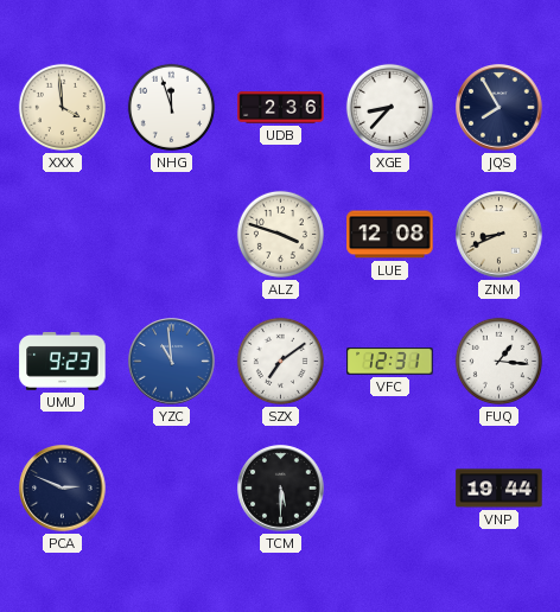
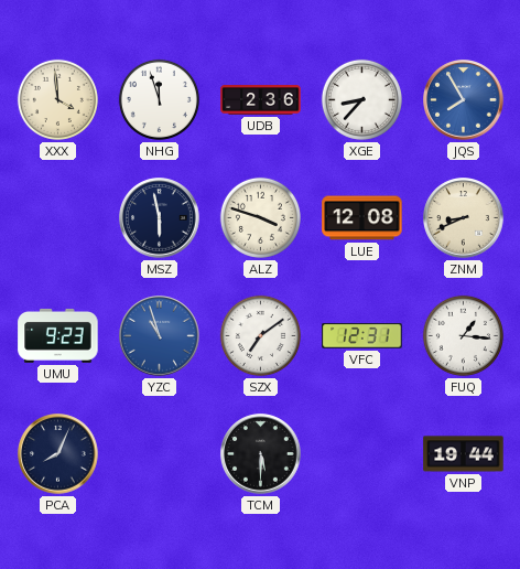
JQS dial: navy -> blue
MSZ: none -> 5:58
YZC: 10:59 -> 10:57
PCA: 2:49 -> 8:04
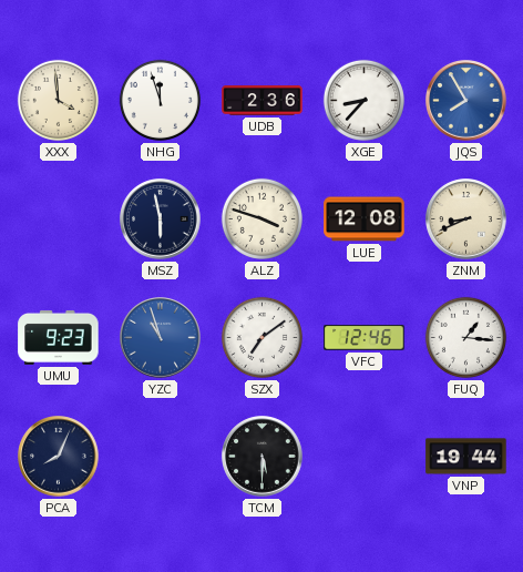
VFC: 12:31 -> 12:46
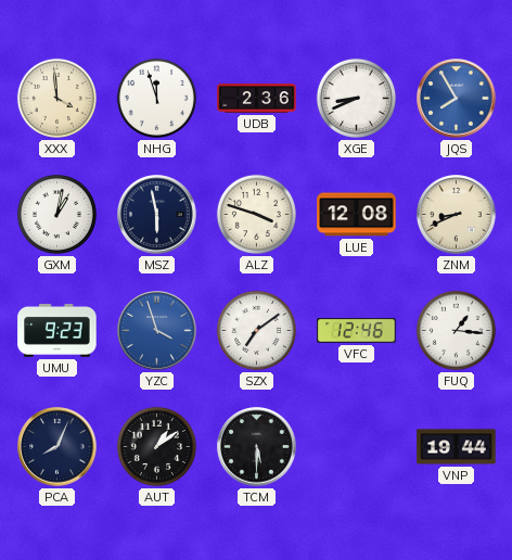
XGE: 8:37 -> 8:41
GXM: none -> 1:02
YZC: 10:57 -> 3:57
AUT: none -> 1:09
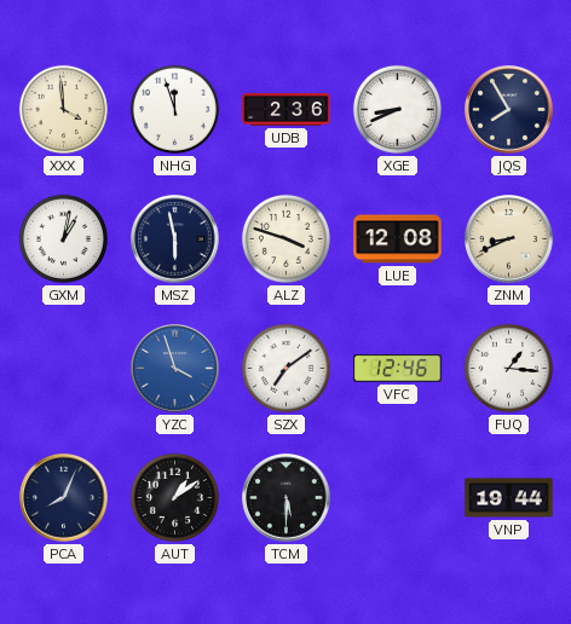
JQS dial: blue -> navy
UMU: 9:23 -> none
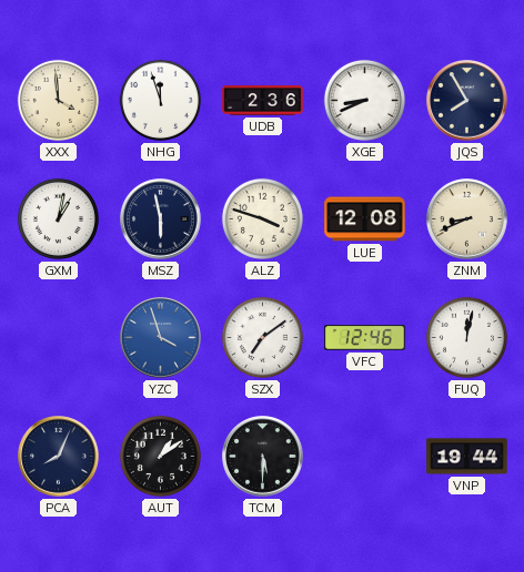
FUQ: 1:16 -> 12:02
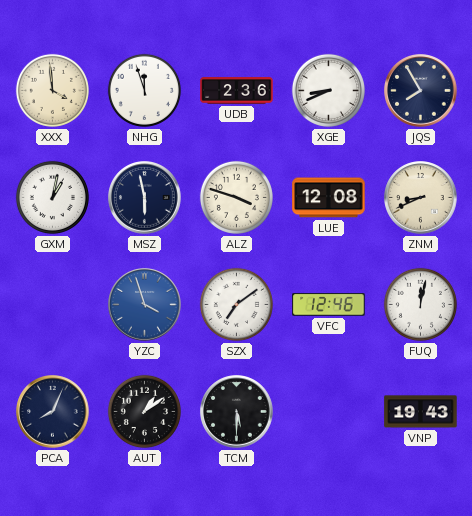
VNP: 19:44 -> 19:43
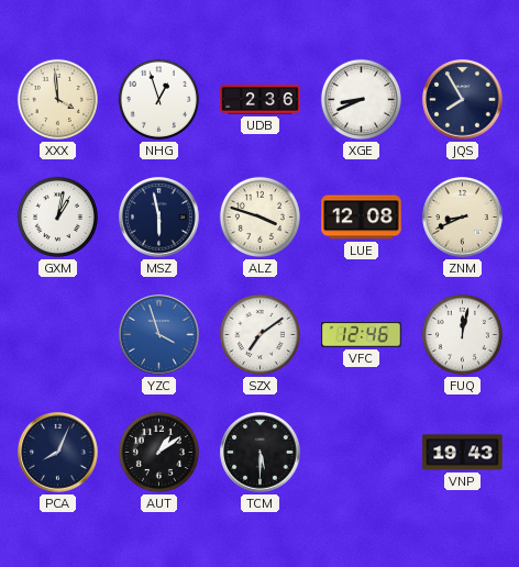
NHG: 11:57 -> 12:57
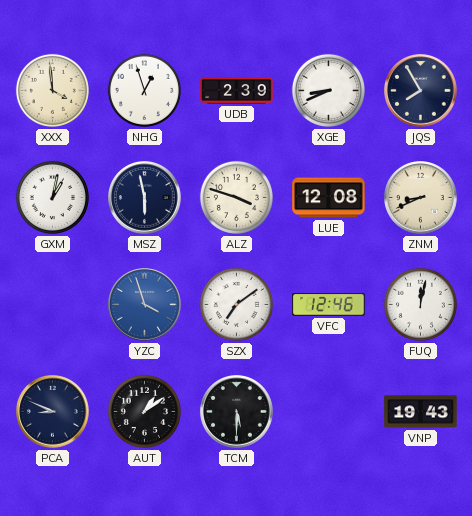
UDB: 2:36 -> 2:39
PCA: 8:04 -> 8:49
